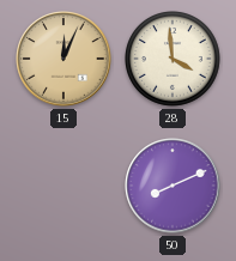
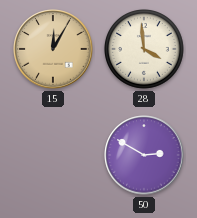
15: 12:04 -> 12:05
50: 8:11 -> 2:50
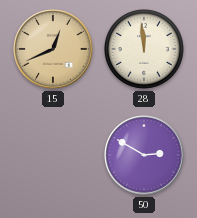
15: 12:05 -> 12:41
28: 3:59 -> 11:59
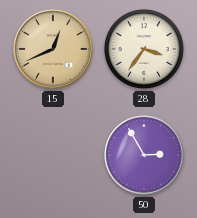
28: 11:59 -> 3:36
50: 2:50 -> 2:55
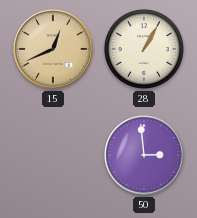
28: 3:36 -> 1:05
50: 2:55 -> 2:59
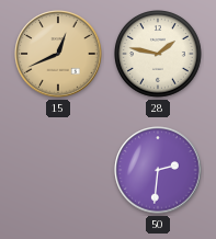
28: 1:05 -> 1:47
50: 2:59 -> 2:31
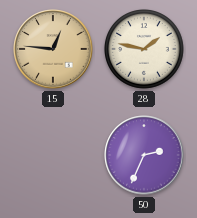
15: 12:41 -> 12:46
50: 2:31 -> 2:34
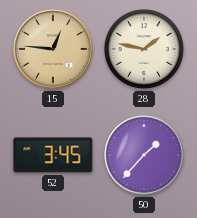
52: none -> 3:45
50: 2:34 -> 1:37
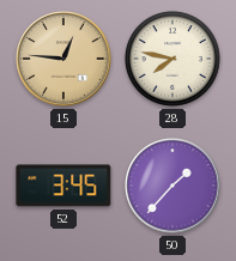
28: 1:47 -> 7:47
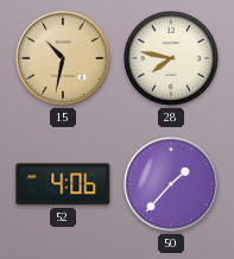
15: 12:46 -> 10:32
52: 3:45 -> 4:06
